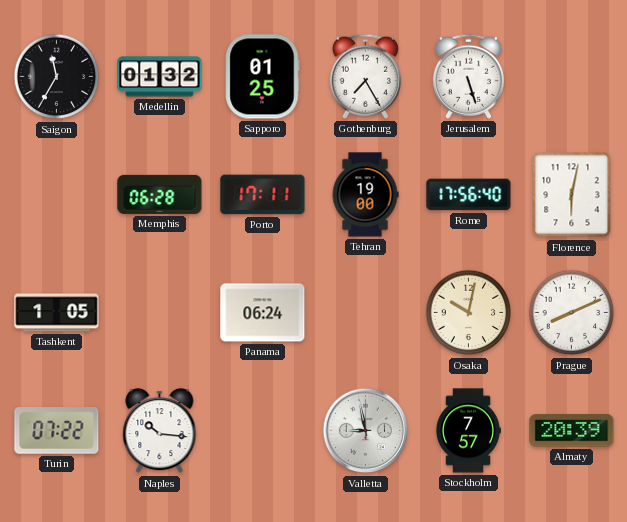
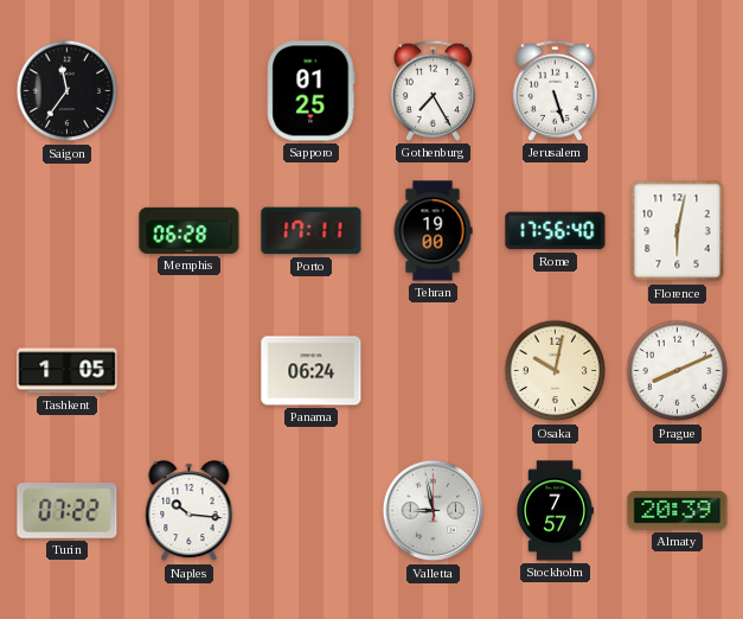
Saigon: 11:35 -> 11:36
Medellin: 01:32 -> none
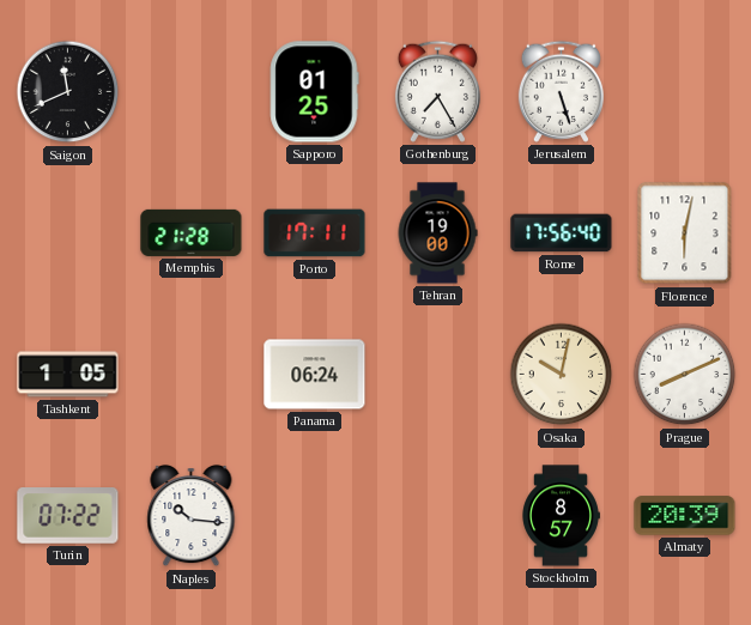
Saigon: 11:36 -> 11:41
Memphis: 06:28 -> 21:28
Valletta: 8:58 -> none
Stockholm: 7:57 -> 8:57
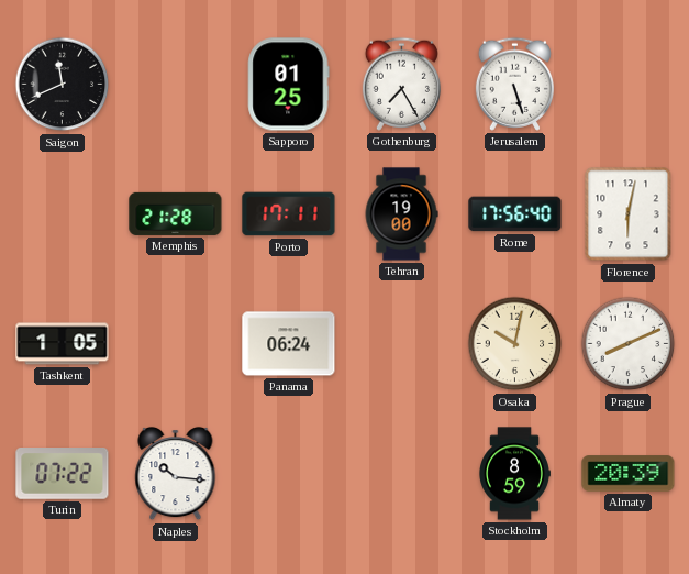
Stockholm: 8:57 -> 8:59
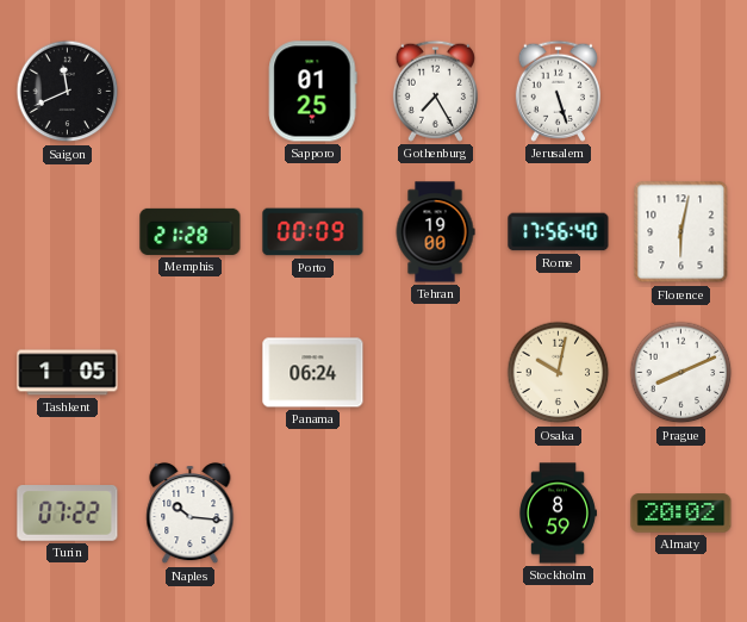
Porto: 17:11 -> 00:09
Almaty: 20:39 -> 20:02
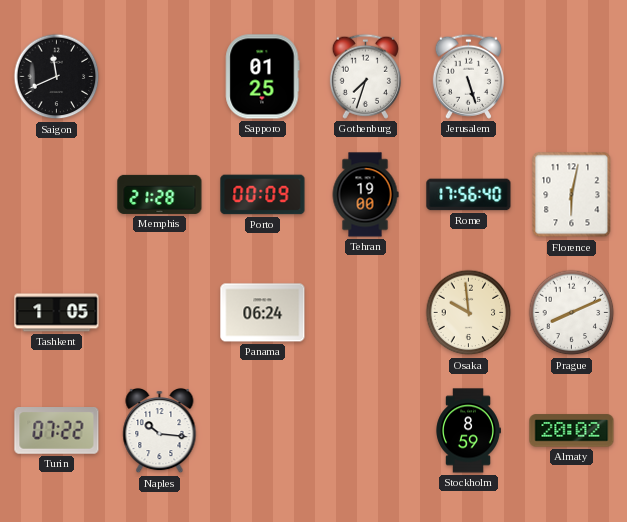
Gothenburg: 7:25 -> 7:33
Osaka: 10:02 -> 9:59
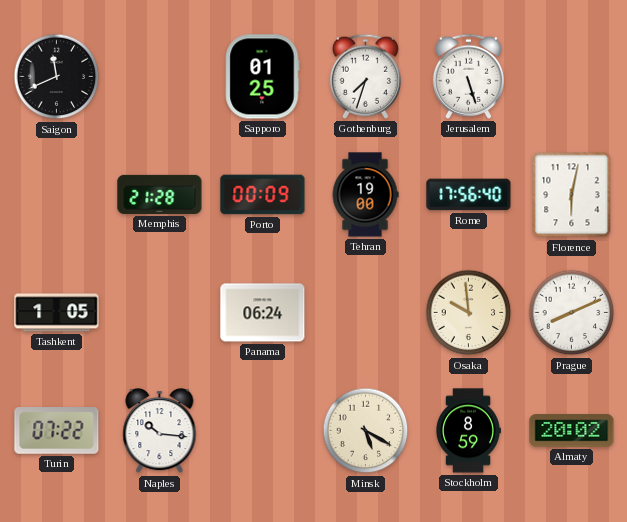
Minsk: none -> 5:20
